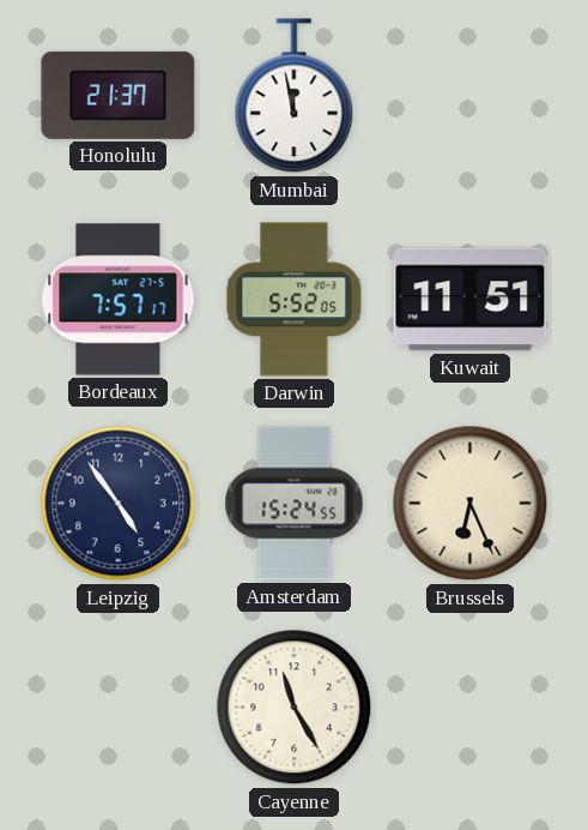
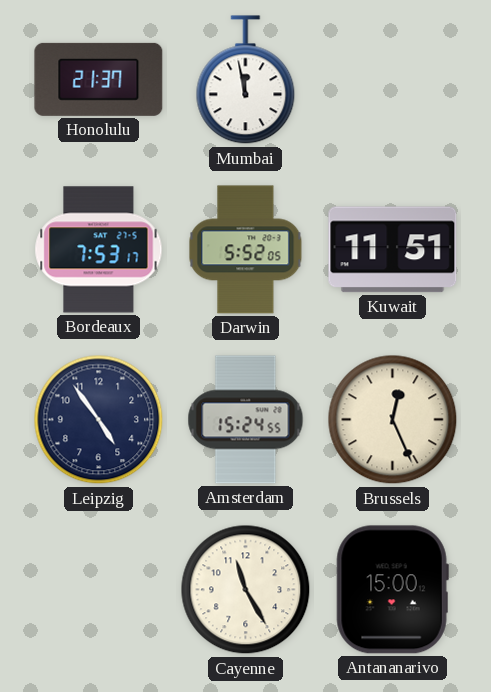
Bordeaux: 7:57 -> 7:53
Brussels: 6:26 -> 12:26
Antananarivo: none -> 15:00
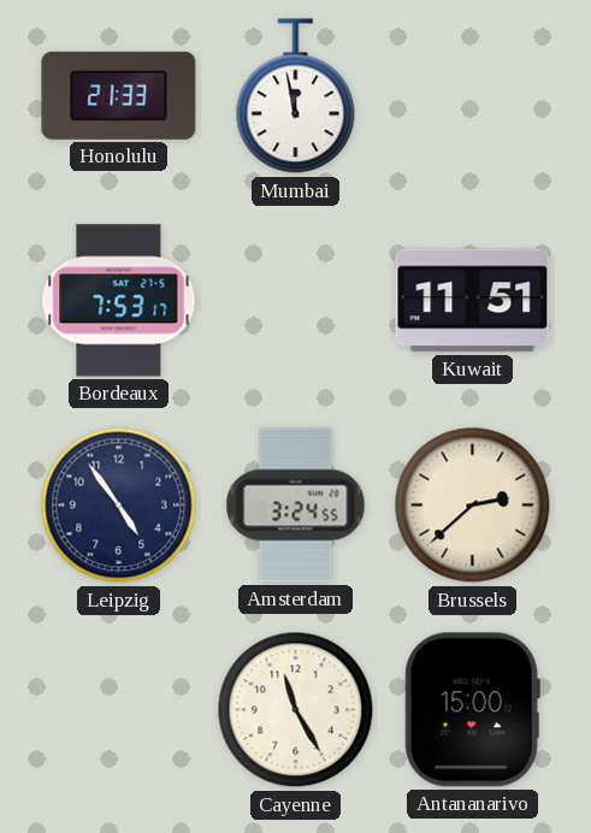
Honolulu: 21:37 -> 21:33
Darwin: 5:52 -> none
Amsterdam: 15:24 -> 3:24
Brussels: 12:26 -> 2:38
